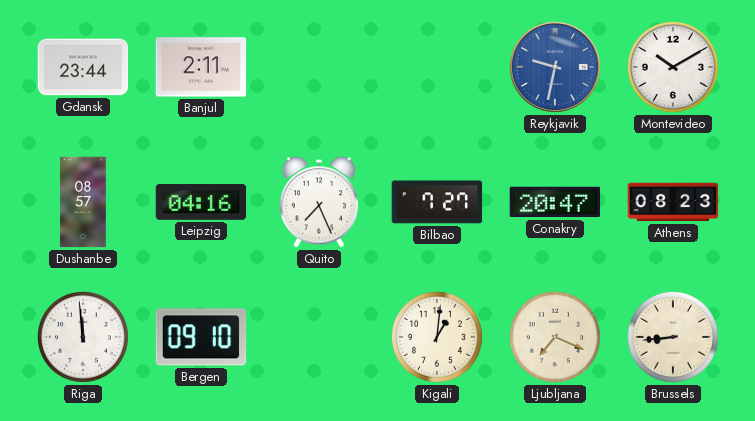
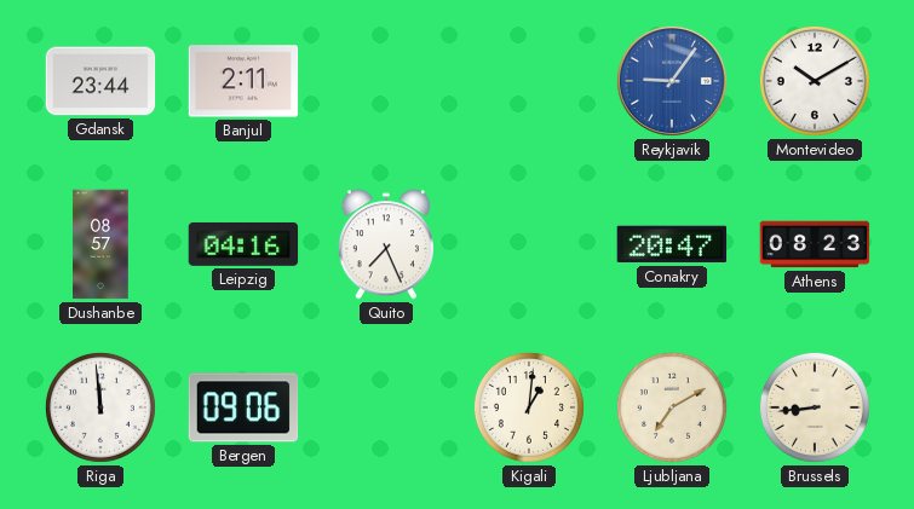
Reykjavik: 9:32 -> 9:06
Bilbao: 7:27 -> none
Bergen: 09:10 -> 09:06
Ljubljana: 7:19 -> 7:10
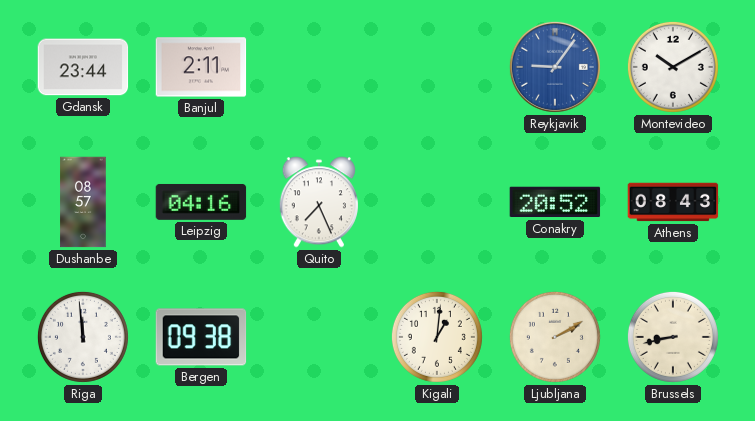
Conakry: 20:47 -> 20:52
Athens: 08:23 -> 08:43
Bergen: 09:06 -> 09:38
Ljubljana: 7:10 -> 2:10
Brussels: 8:44 -> 8:43
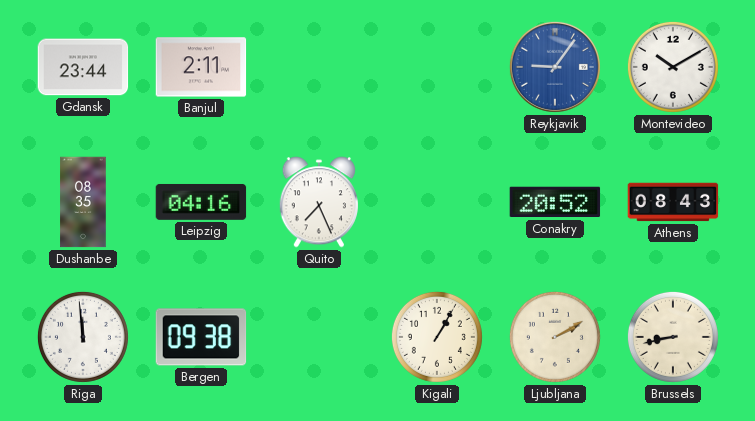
Dushanbe: 08:57 -> 08:35
Kigali: 1:01 -> 1:05
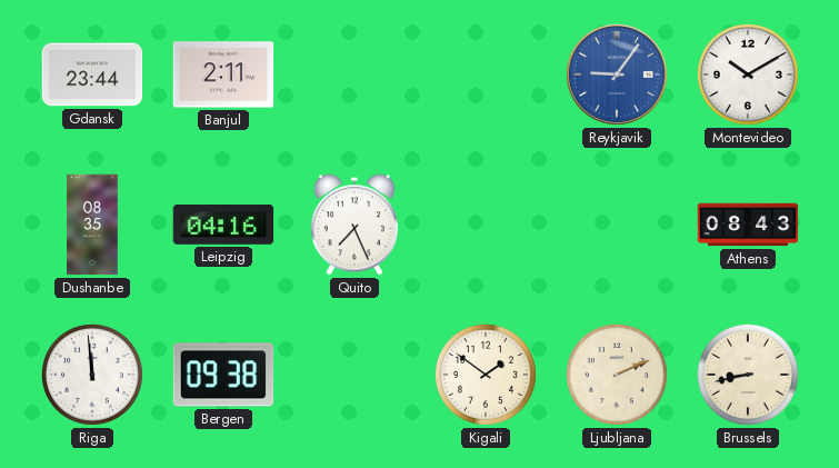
Conakry: 20:52 -> none
Kigali: 1:05 -> 1:51
Ljubljana: 2:10 -> 2:11
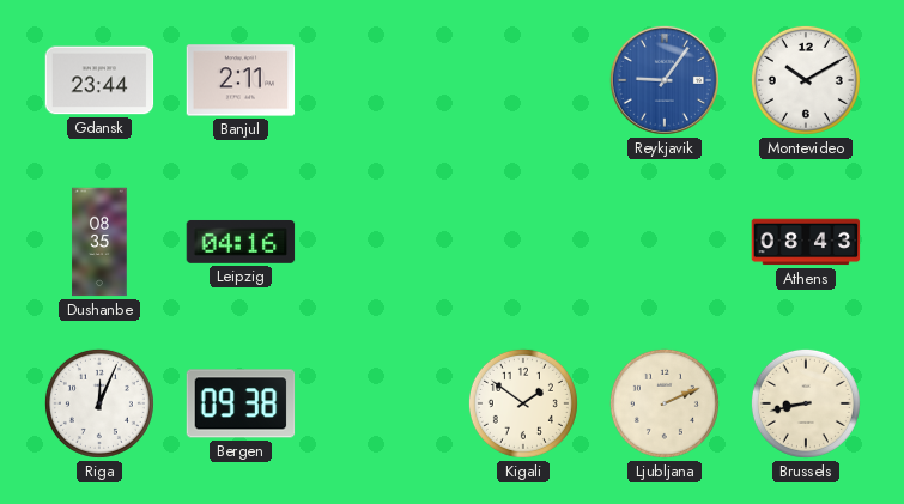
Quito: 7:26 -> none
Riga: 11:59 -> 12:04
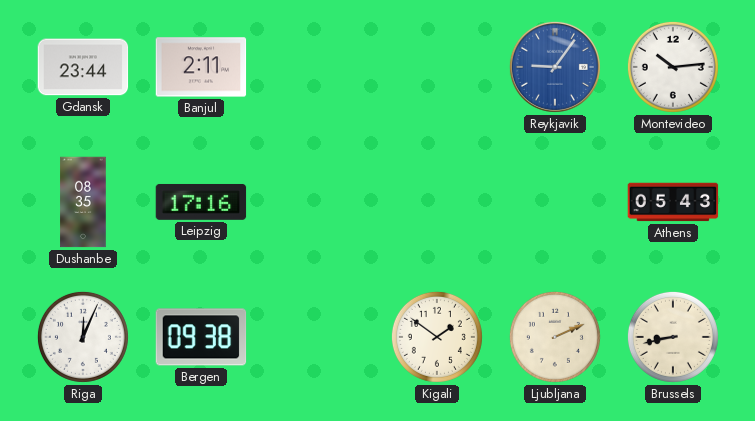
Montevideo: 10:10 -> 10:14
Leipzig: 04:16 -> 17:16
Athens: 08:43 -> 05:43
